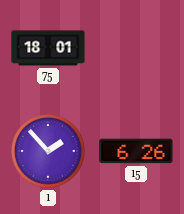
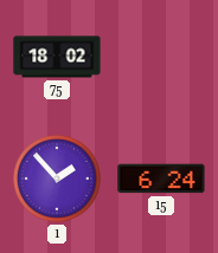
75: 18:01 -> 18:02
15: 6:26 -> 6:24
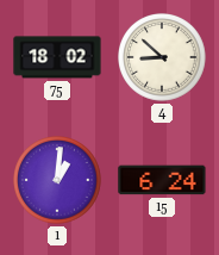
4: none -> 8:52
1: 1:53 -> 1:01
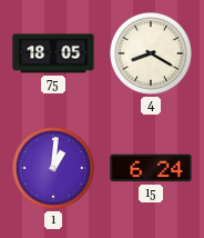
75: 18:02 -> 18:05
4: 8:52 -> 8:20
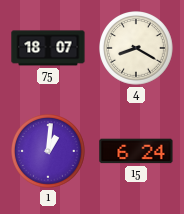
75: 18:05 -> 18:07
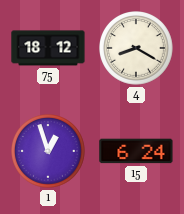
75: 18:07 -> 18:12
1: 1:01 -> 12:57
